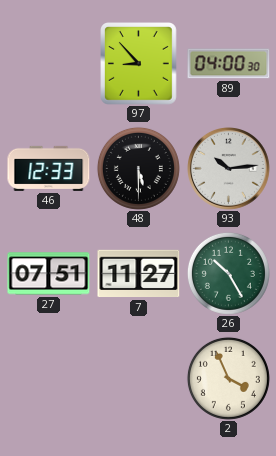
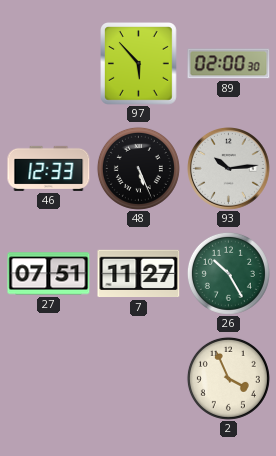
97: 8:53 -> 5:53
89: 04:00 -> 02:00
48: 5:30 -> 5:26
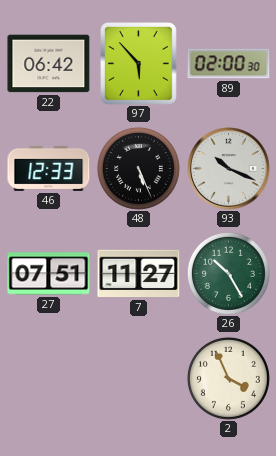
22: none -> 06:42
93: 10:14 -> 10:19
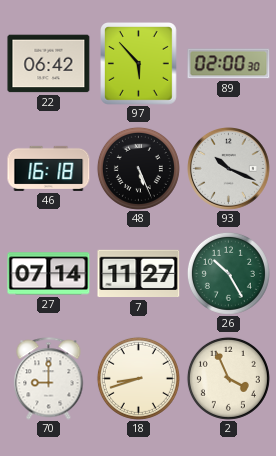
46: 12:33 -> 16:18
27: 07:51 -> 07:14
70: none -> 9:00
18: none -> 8:42
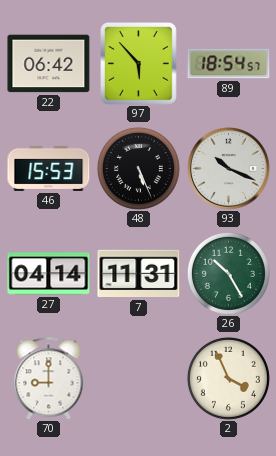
89: 02:00 -> 18:54
46: 16:18 -> 15:53
27: 07:14 -> 04:14
7: 11:27 -> 11:31
18: 8:42 -> none
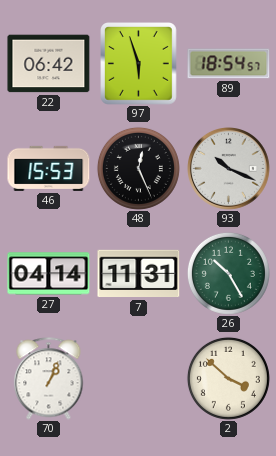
97: 5:53 -> 5:57
48: 5:26 -> 12:26
70: 9:00 -> 1:04
2: 3:56 -> 3:52
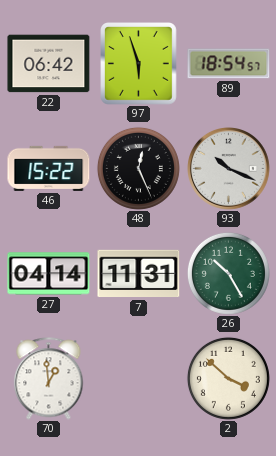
46: 15:53 -> 15:22
70: 1:04 -> 12:59
